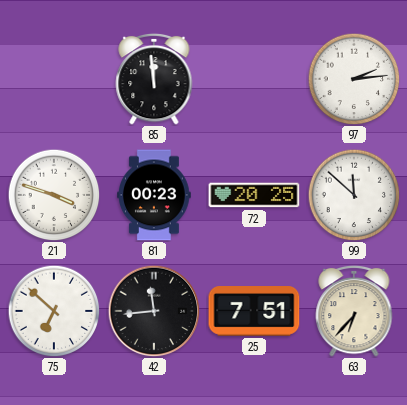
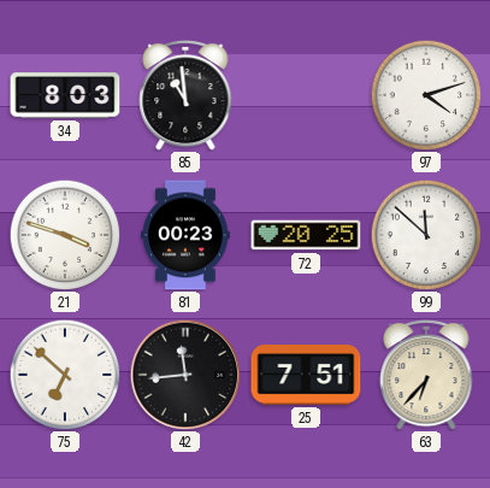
34: none -> 8:03
85: 11:59 -> 10:59
97: 2:14 -> 4:12
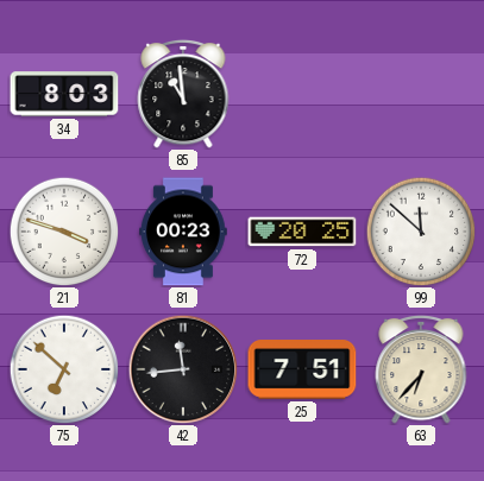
97: 4:12 -> none
